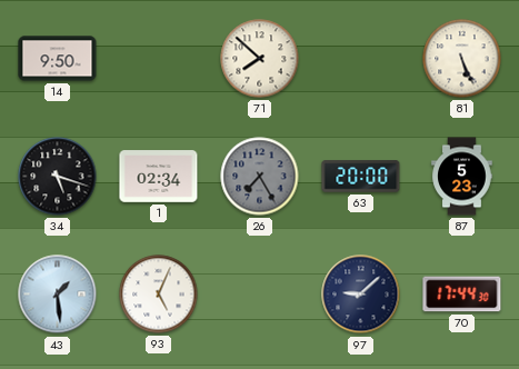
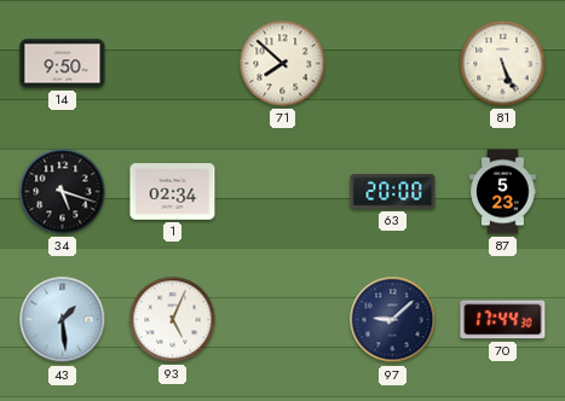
26: 7:25 -> none
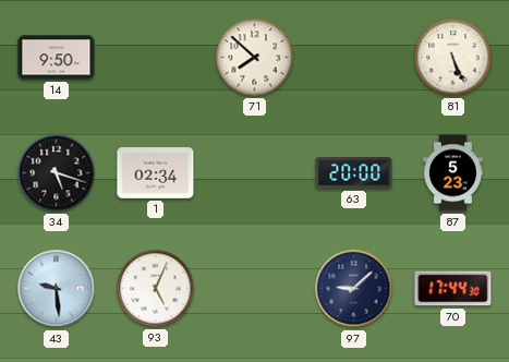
43: 1:29 -> 9:29
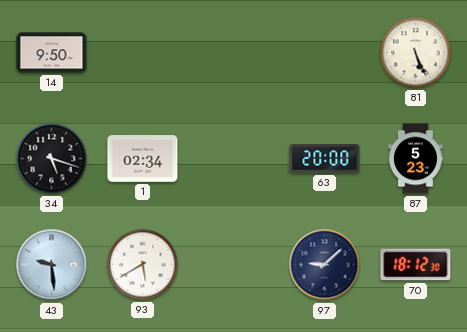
71: 7:52 -> none
93: 5:04 -> 5:40
70: 17:44 -> 18:12
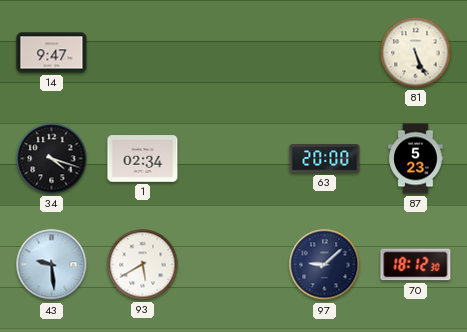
14: 9:50 -> 9:47
34: 5:18 -> 4:18
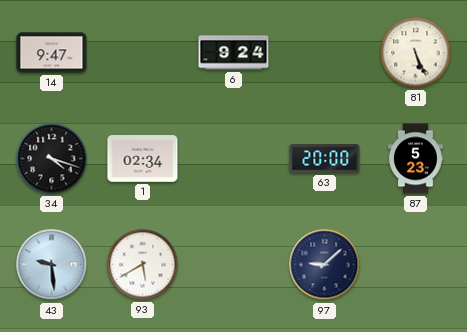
6: none -> 9:24
70: 18:12 -> none
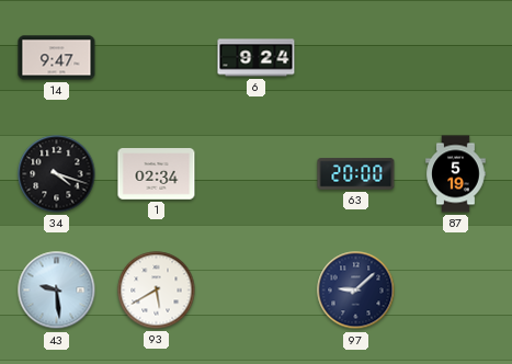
81: 5:26 -> none
87: 5:23 -> 5:19
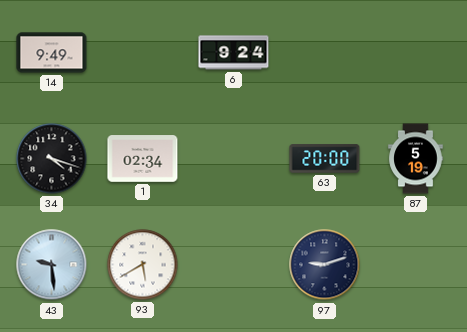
14: 9:47 -> 9:49
97: 9:08 -> 9:12
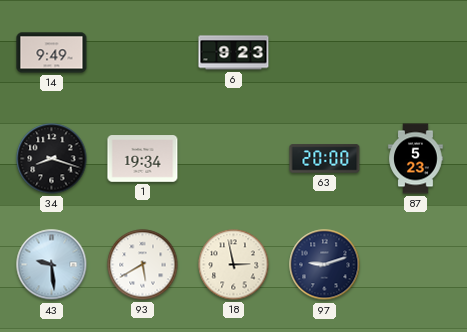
6: 9:24 -> 9:23
34: 4:18 -> 8:18
1: 02:34 -> 19:34
87: 5:19 -> 5:23
18: none -> 2:58
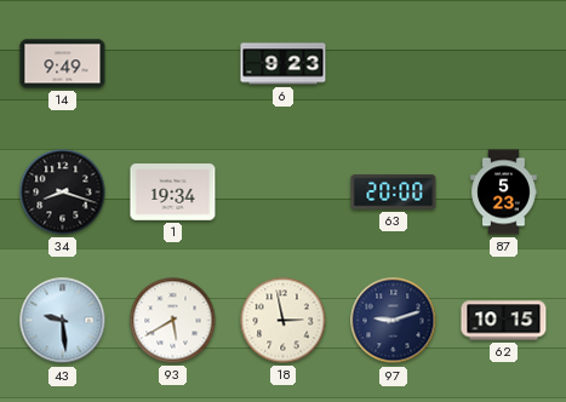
62: none -> 10:15
